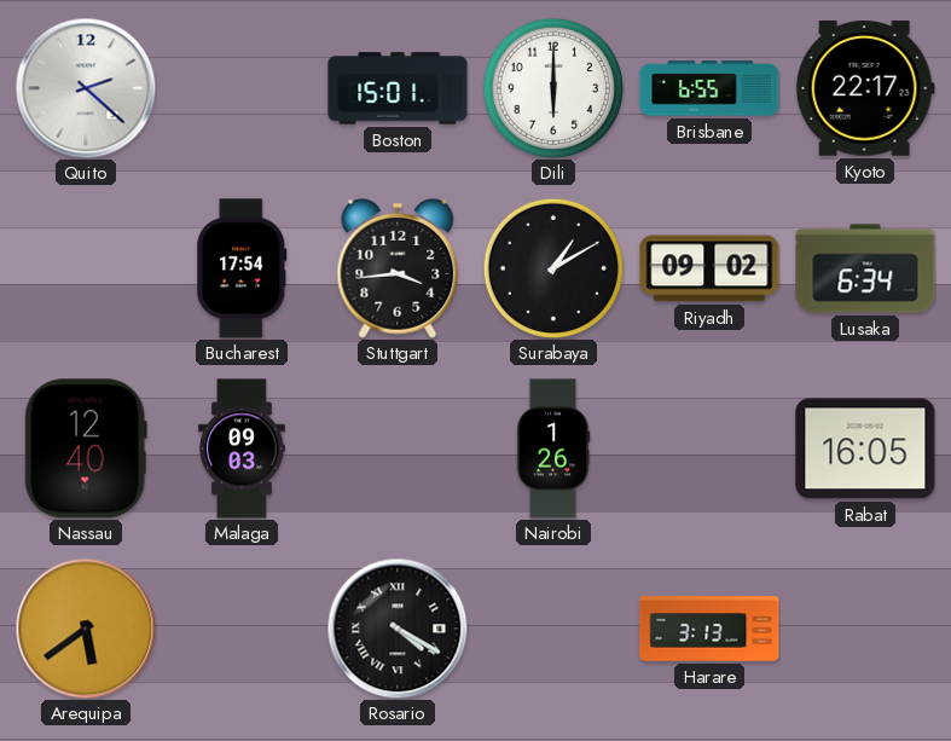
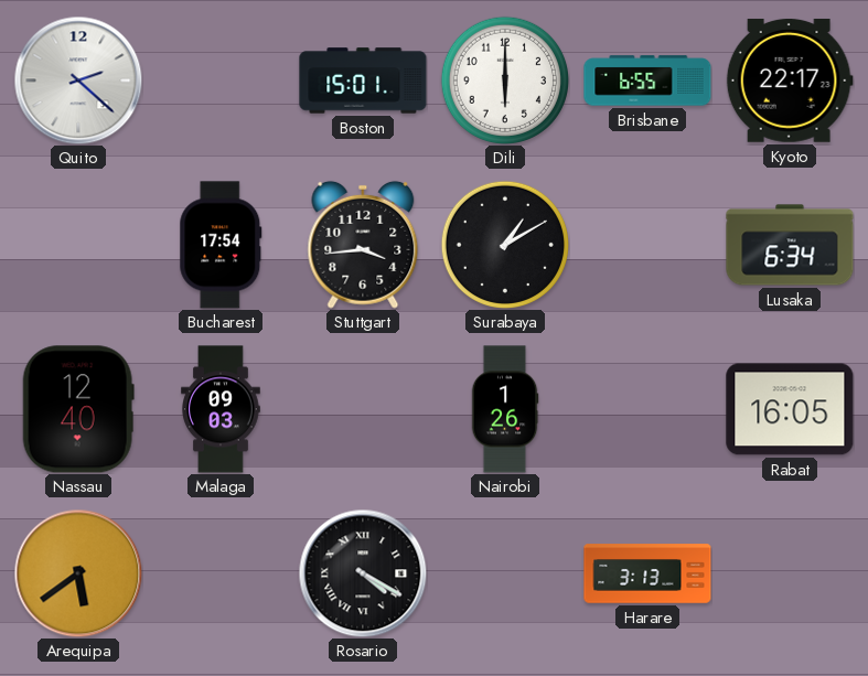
Riyadh: 09:02 -> none
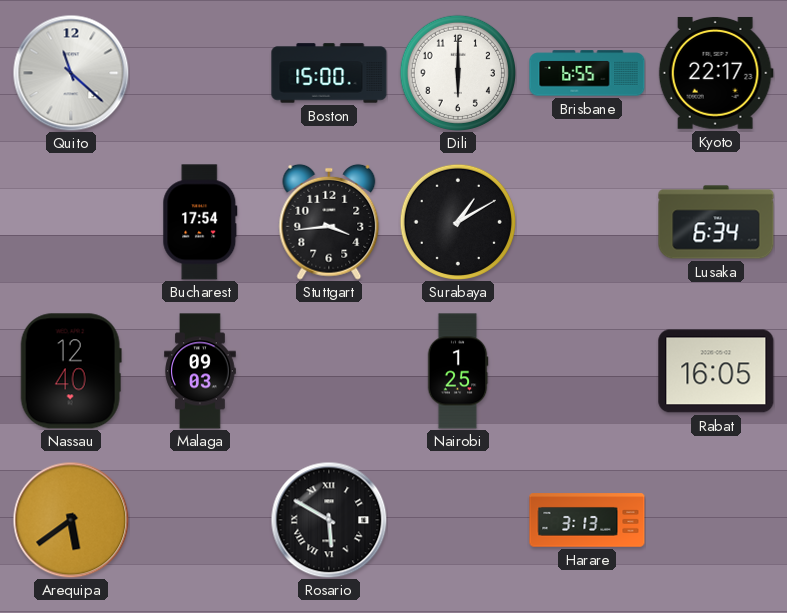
Quito: 2:22 -> 11:22
Boston: 15:01 -> 15:00
Nairobi: 1:26 -> 1:25
Rosario: 4:20 -> 5:50
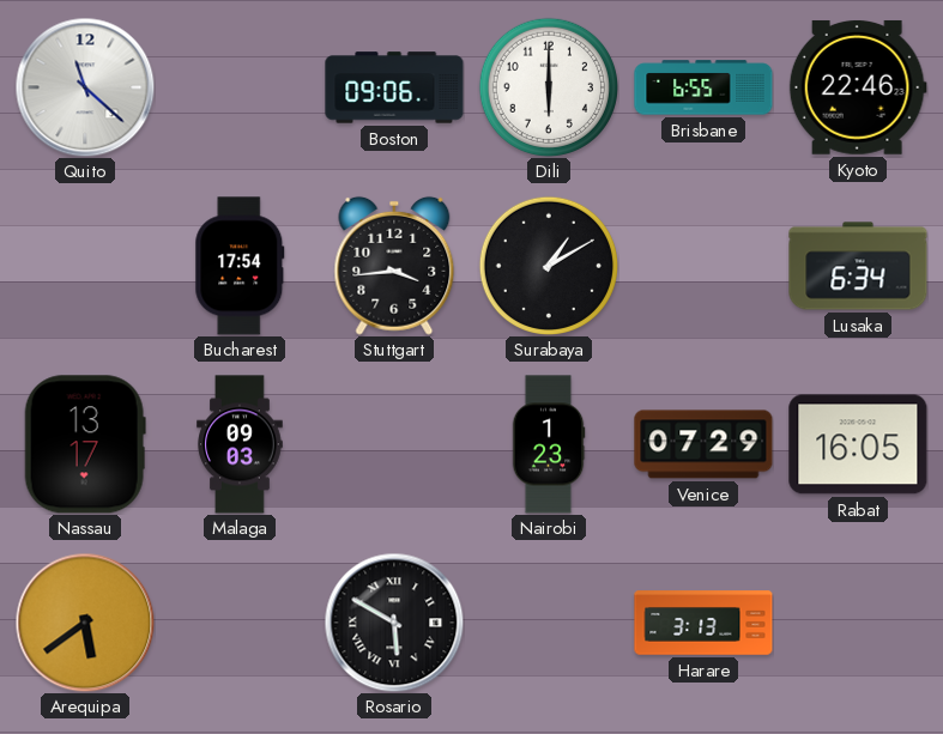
Boston: 15:00 -> 09:06
Kyoto: 22:17 -> 22:46
Nassau: 12:40 -> 13:17
Nairobi: 1:25 -> 1:23
Venice: none -> 07:29
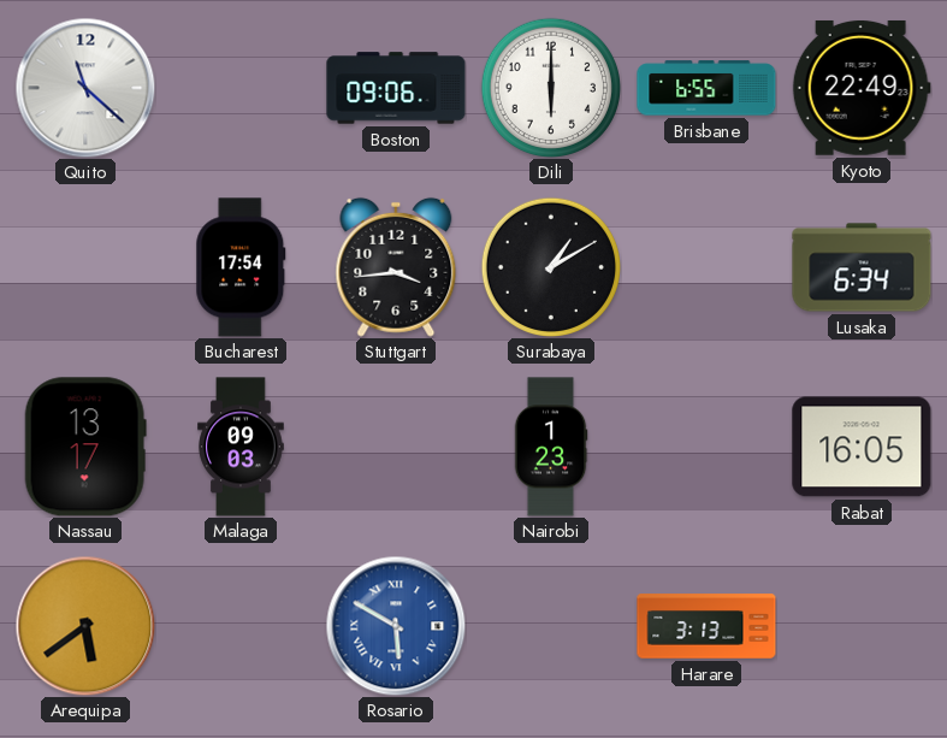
Kyoto: 22:46 -> 22:49
Venice: 07:29 -> none
Rosario dial: black -> blue
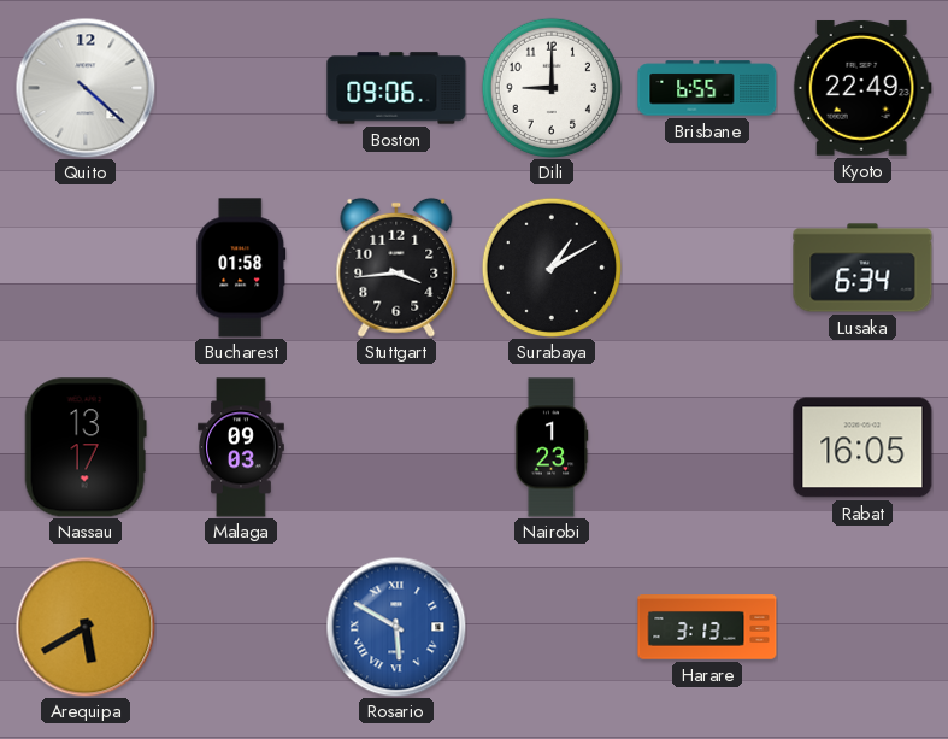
Quito: 11:22 -> 4:22
Dili: 6:00 -> 9:00
Bucharest: 17:54 -> 01:58
Arequipa: 5:39 -> 5:40
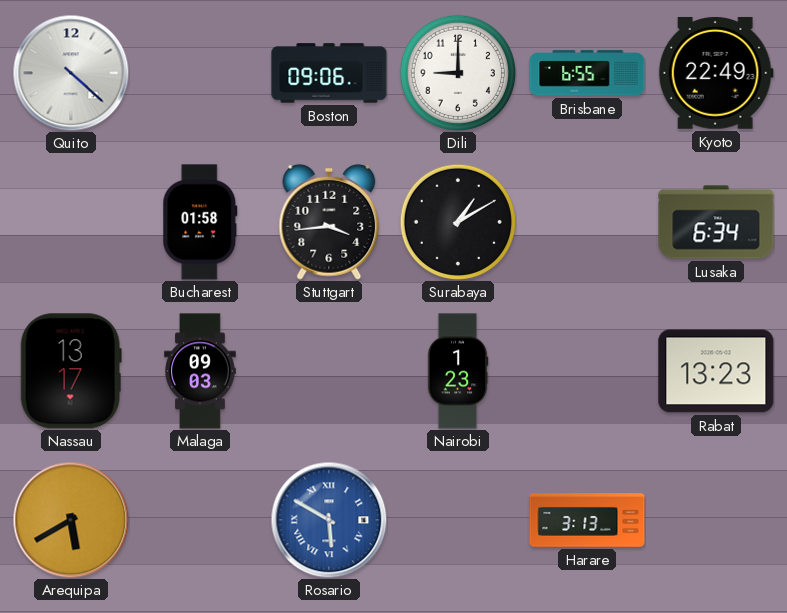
Rabat: 16:05 -> 13:23
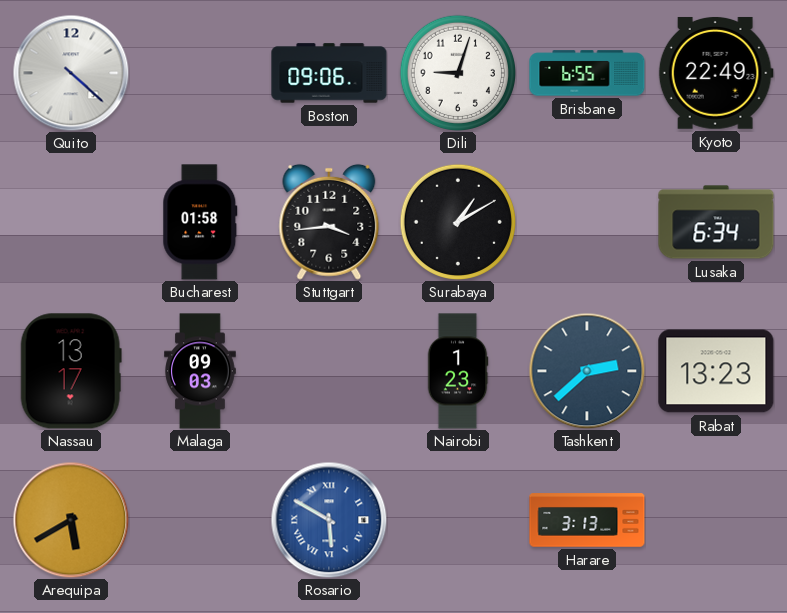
Dili: 9:00 -> 9:03
Tashkent: none -> 2:38
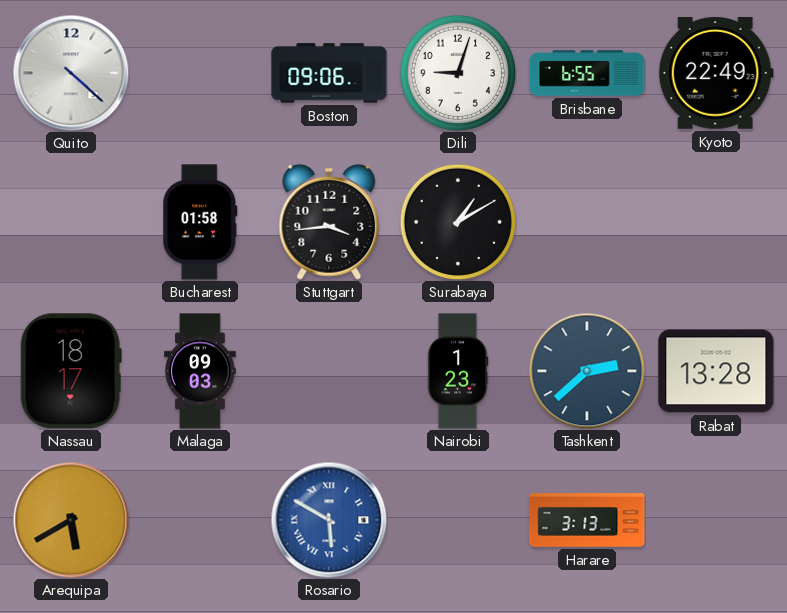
Lusaka: 6:34 -> none
Nassau: 13:17 -> 18:17
Rabat: 13:23 -> 13:28
